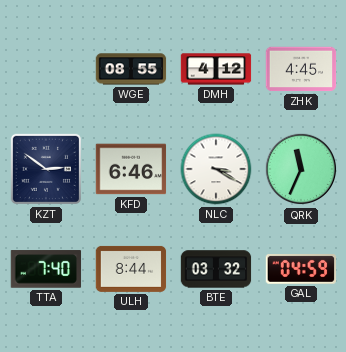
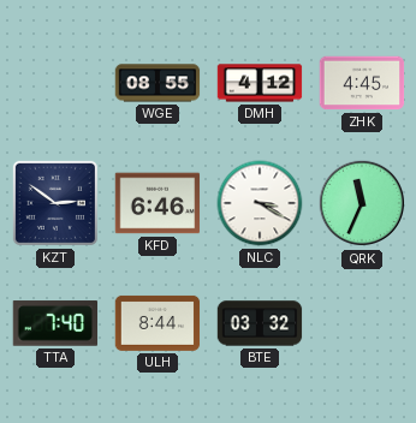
GAL: 04:59 -> none
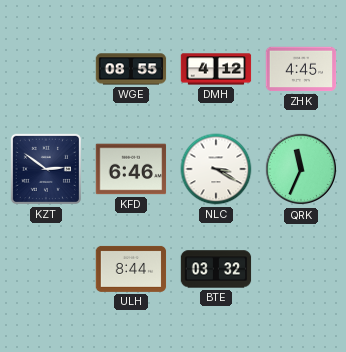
TTA: 7:40 -> none
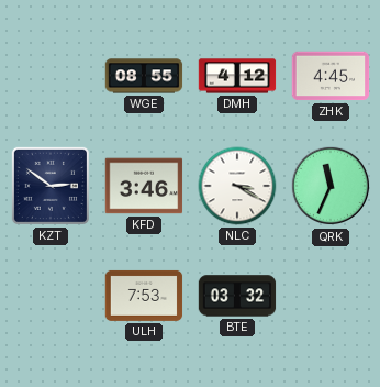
KFD: 6:46 -> 3:46
ULH: 8:44 -> 7:53
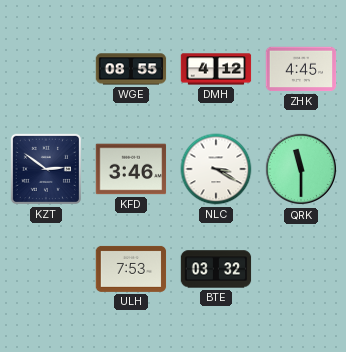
QRK: 11:34 -> 11:30
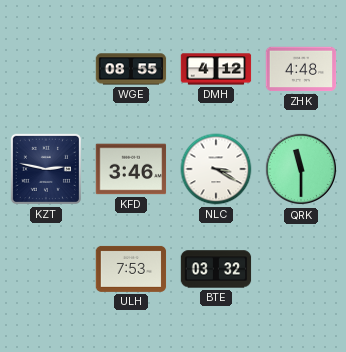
ZHK: 4:45 -> 4:48
KZT: 2:51 -> 2:47
